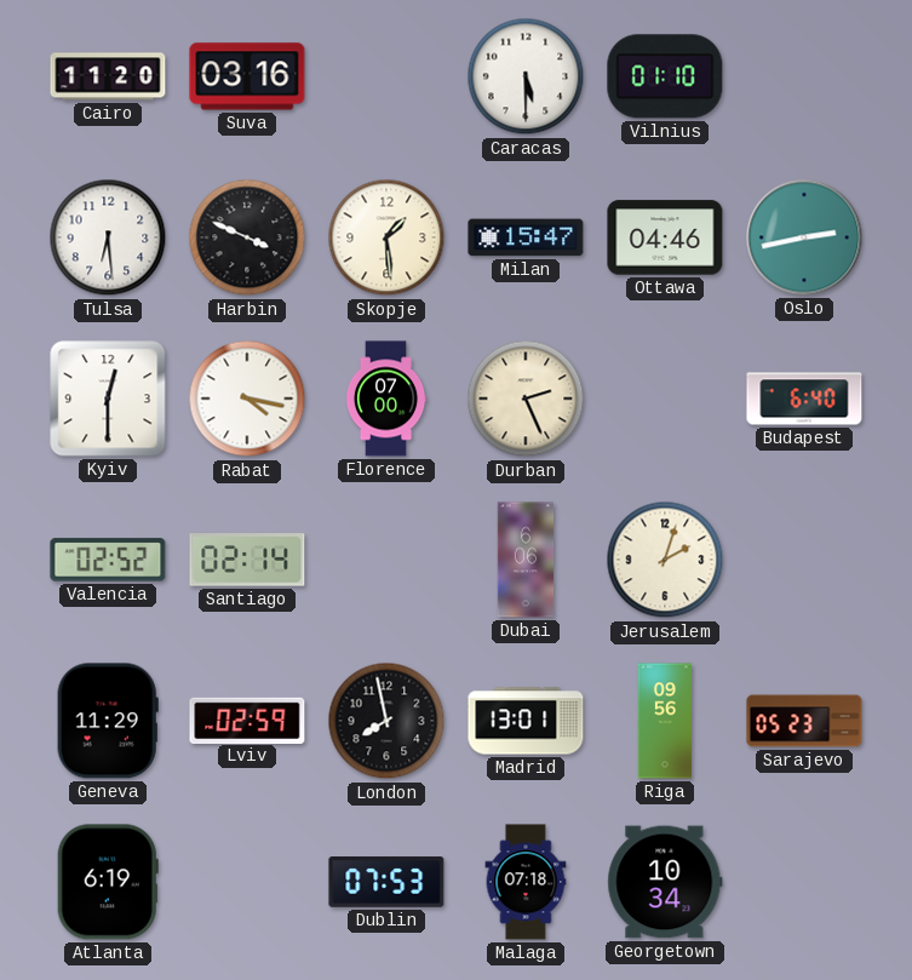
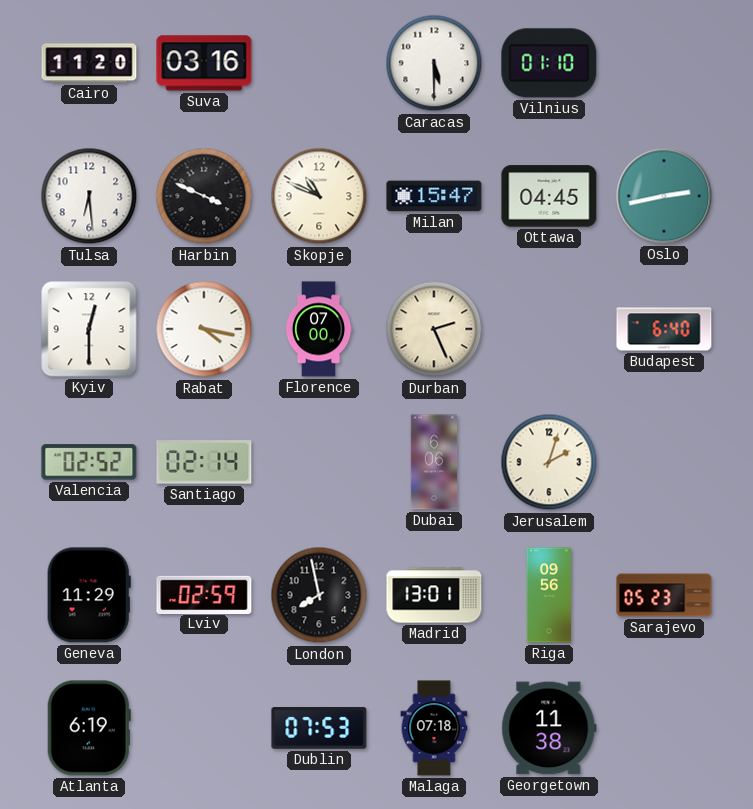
Skopje: 1:29 -> 10:49
Ottawa: 04:46 -> 04:45
Georgetown: 10:34 -> 11:38
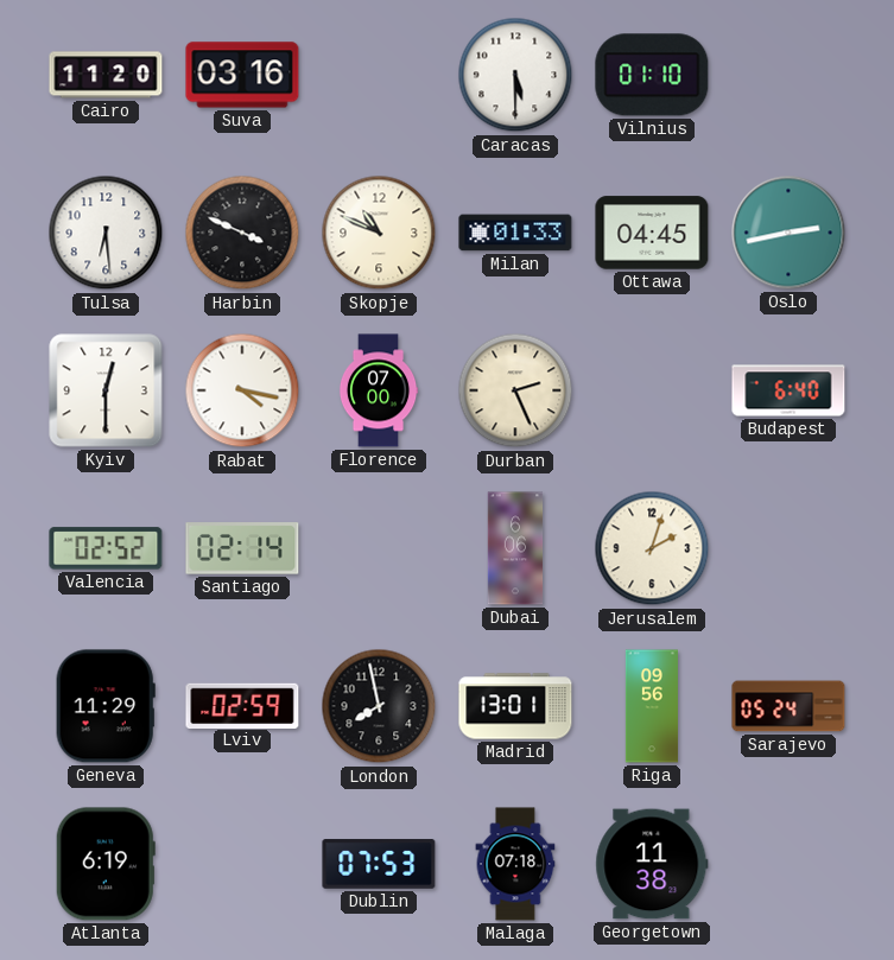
Milan: 15:47 -> 01:33
Sarajevo: 05:23 -> 05:24
